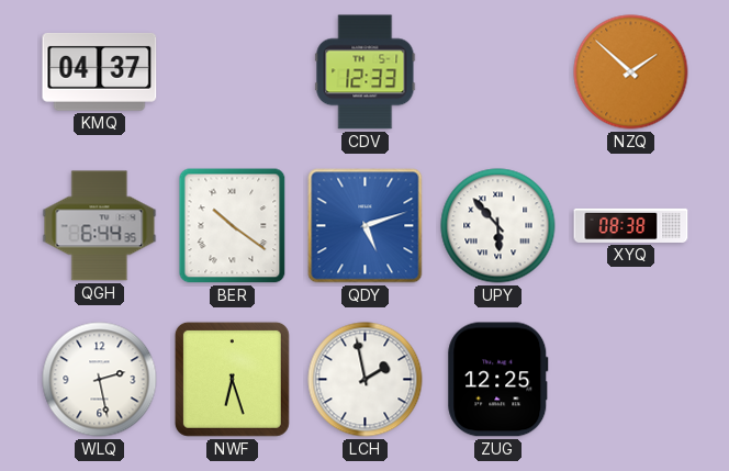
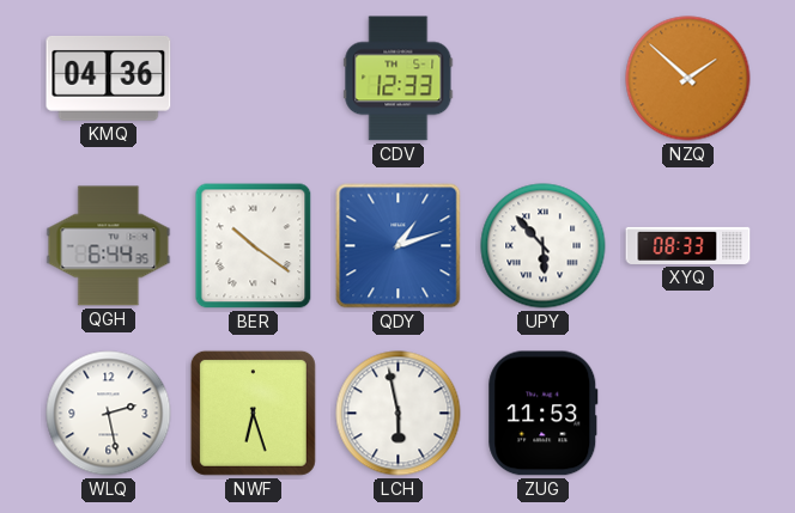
KMQ: 04:37 -> 04:36
QDY: 5:12 -> 1:12
XYQ: 08:38 -> 08:33
LCH: 1:58 -> 5:58
ZUG: 12:25 -> 11:53
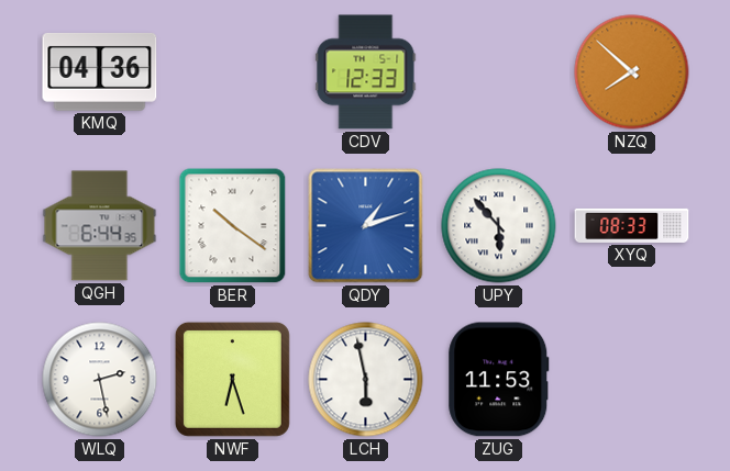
NZQ: 1:52 -> 7:52
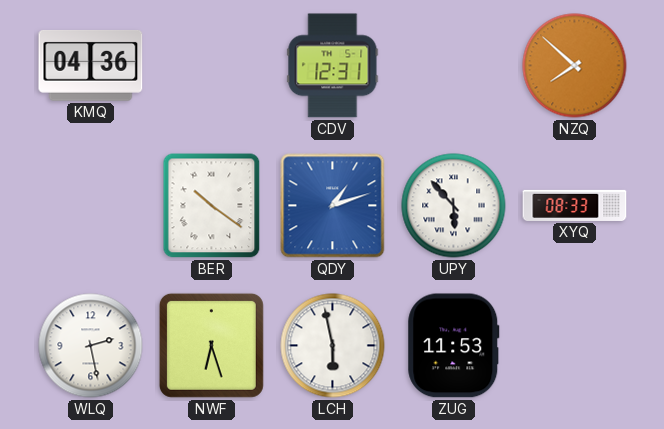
CDV: 12:33 -> 12:31
QGH: 6:44 -> none
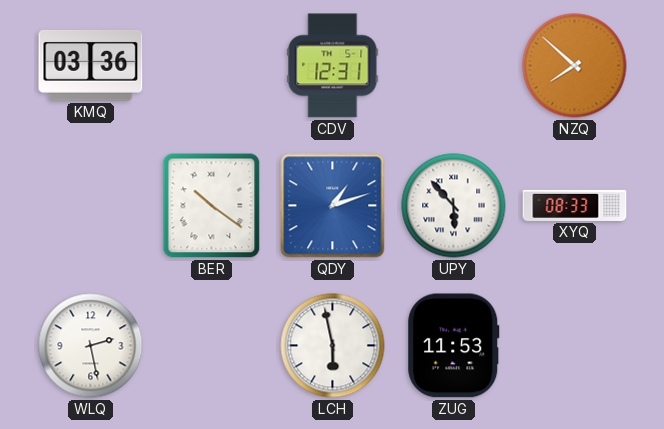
KMQ: 04:36 -> 03:36
NWF: 6:27 -> none
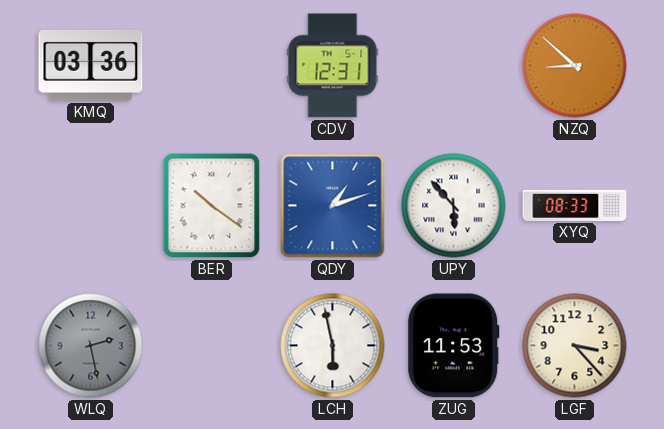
NZQ: 7:52 -> 8:52
WLQ dial: white -> grey
LGF: none -> 3:23
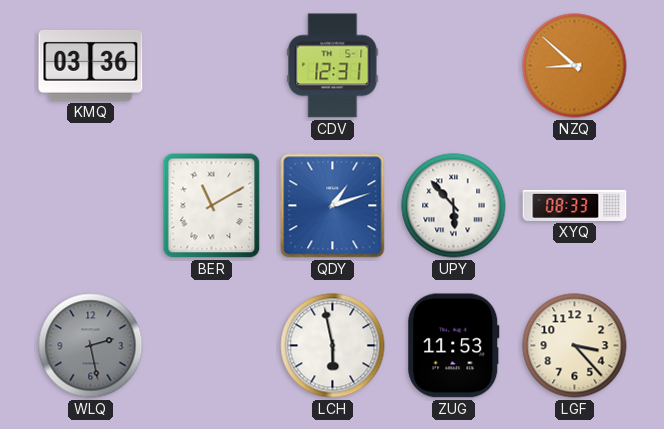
BER: 10:21 -> 11:10
